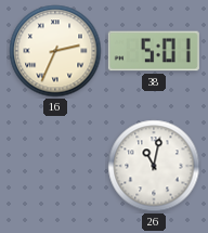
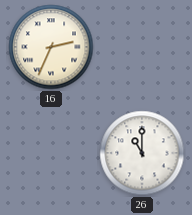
38: 5:01 -> none
26: 11:02 -> 11:00
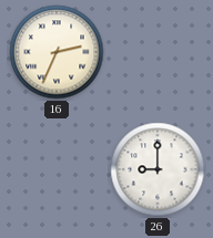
26: 11:00 -> 9:00
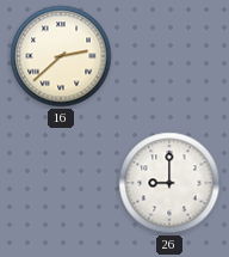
16: 2:34 -> 2:38
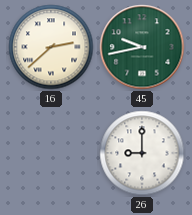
45: none -> 9:43
